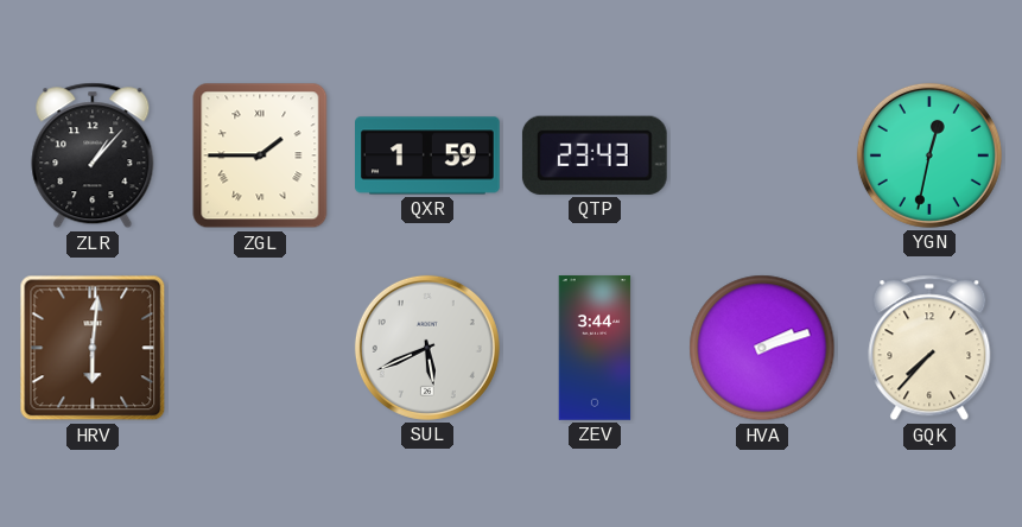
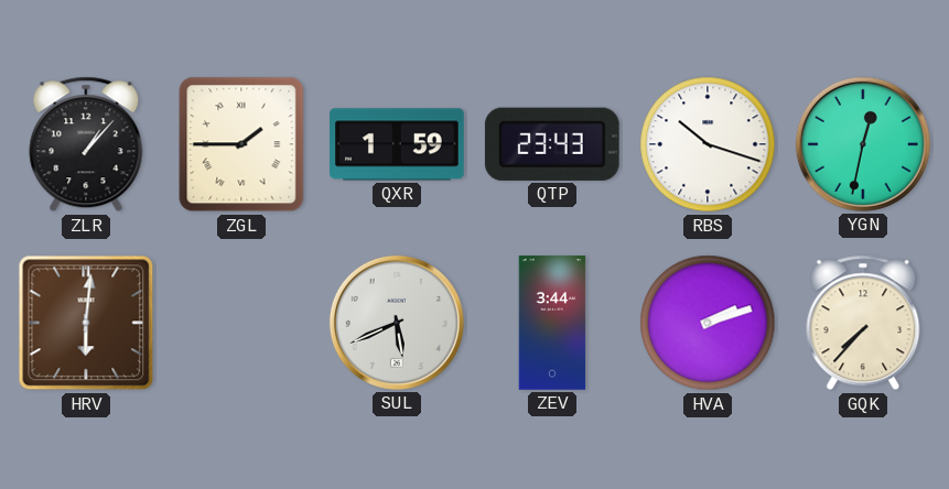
RBS: none -> 10:18
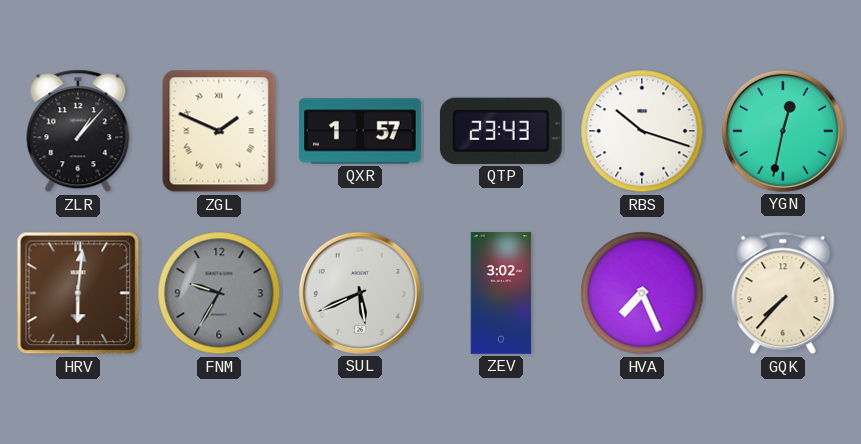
ZGL: 1:45 -> 1:49
QXR: 1:59 -> 1:57
FNM: none -> 9:35
ZEV: 3:44 -> 3:02
HVA: 2:12 -> 7:26
